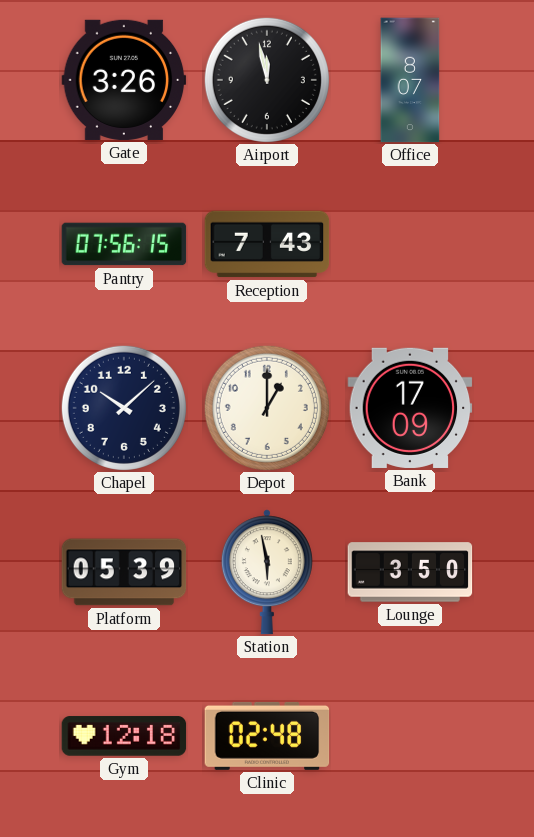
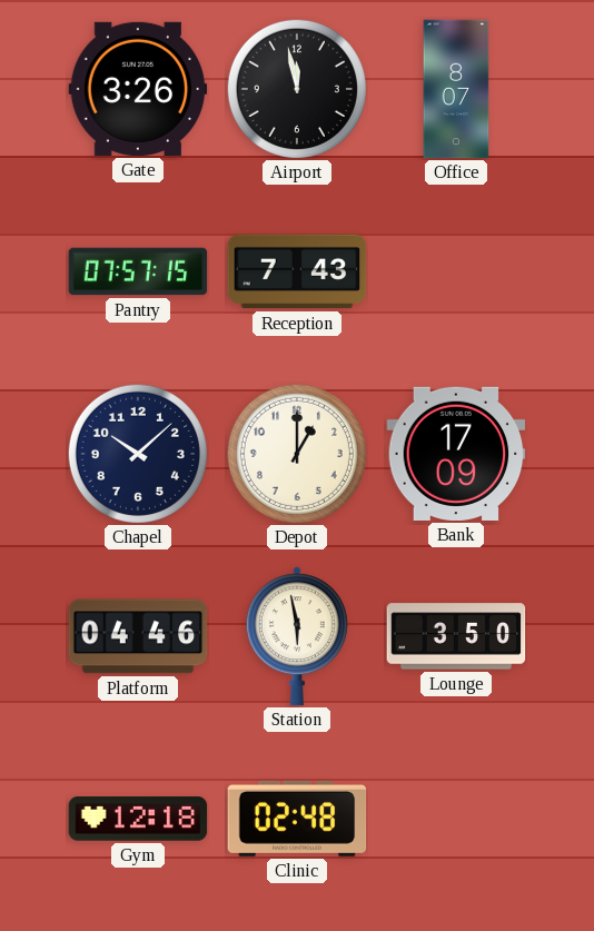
Pantry: 07:56 -> 07:57
Platform: 05:39 -> 04:46
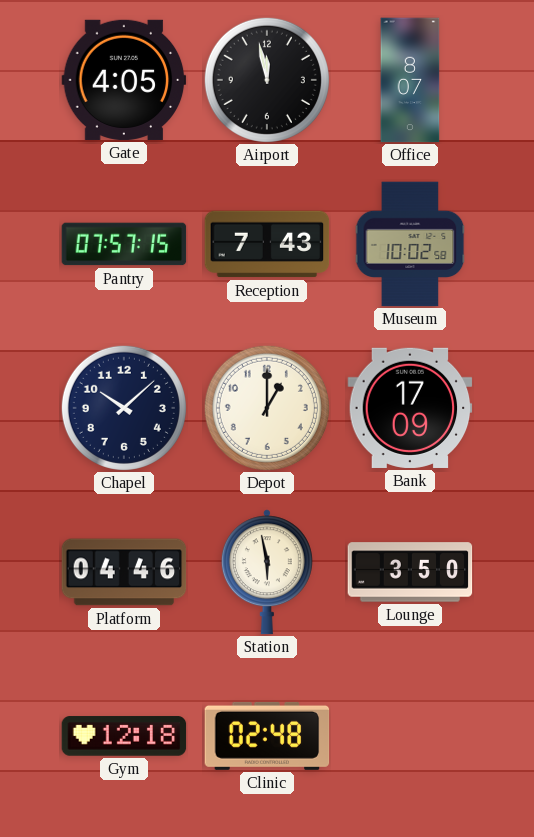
Gate: 3:26 -> 4:05
Museum: none -> 10:02
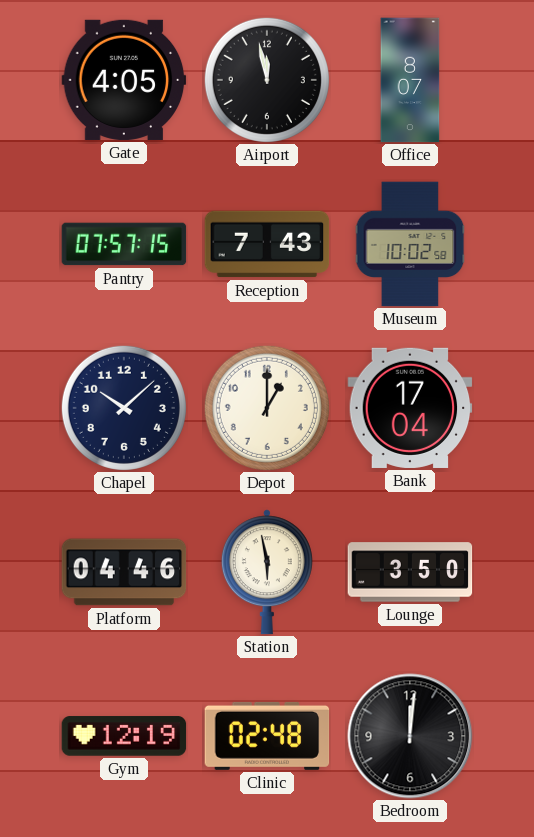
Bank: 17:09 -> 17:04
Gym: 12:18 -> 12:19
Bedroom: none -> 12:01
